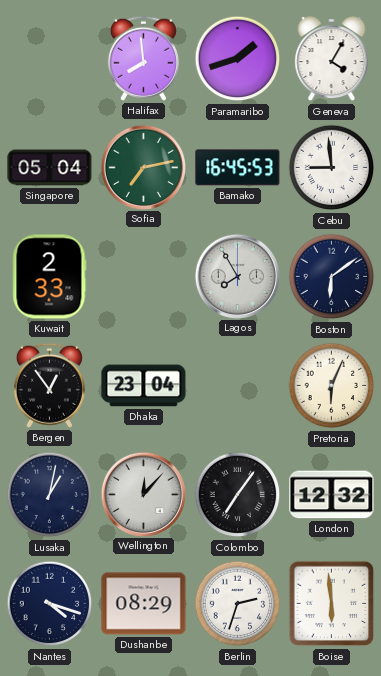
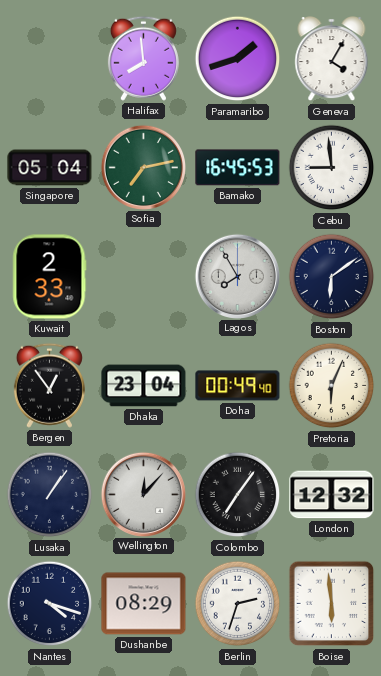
Doha: none -> 00:49
Lusaka: 1:02 -> 1:06
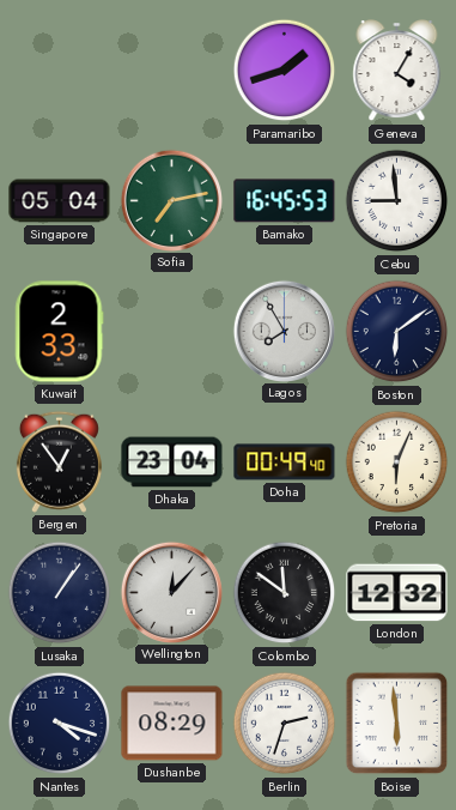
Halifax: 7:59 -> none
Colombo: 7:06 -> 11:51
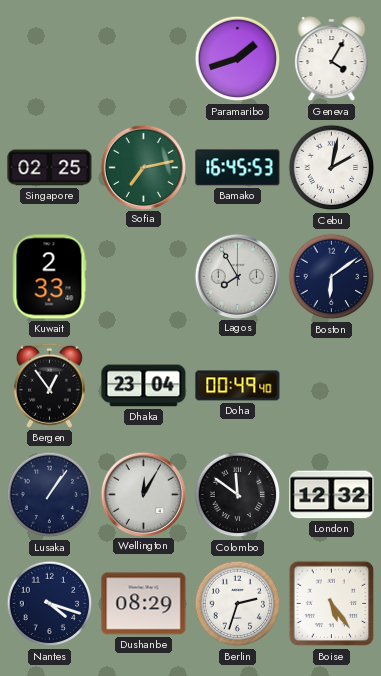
Singapore: 05:04 -> 02:25
Cebu: 8:59 -> 2:02
Pretoria: 6:04 -> none
Wellington: 12:07 -> 12:05
Boise: 5:59 -> 5:24
